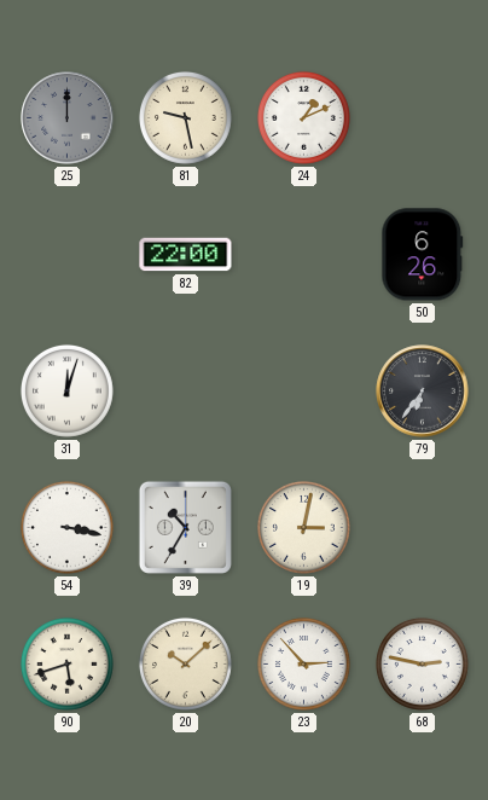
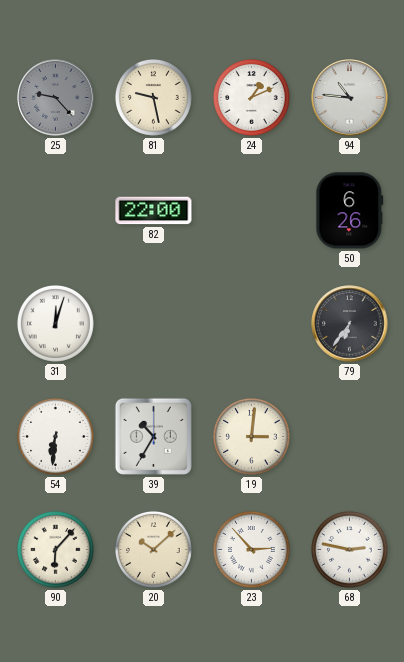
25: 12:00 -> 9:23
94: none -> 10:46
54: 3:17 -> 6:31
19: 3:02 -> 3:01
90: 5:42 -> 6:07
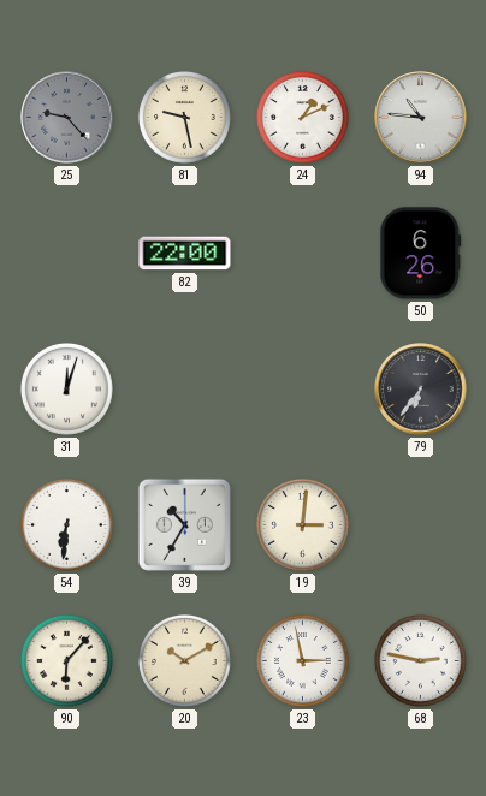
20: 10:08 -> 10:10
23: 2:53 -> 2:58
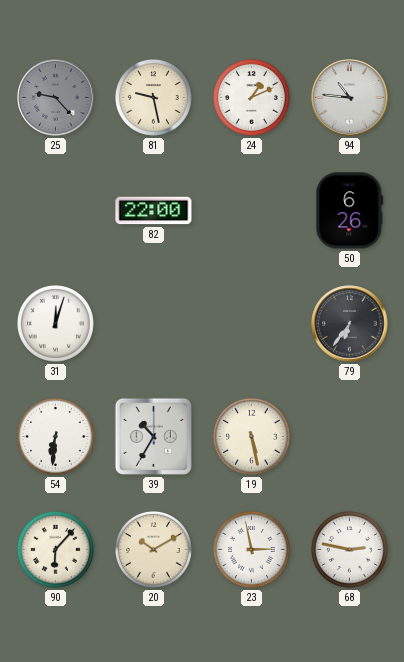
19: 3:01 -> 5:28
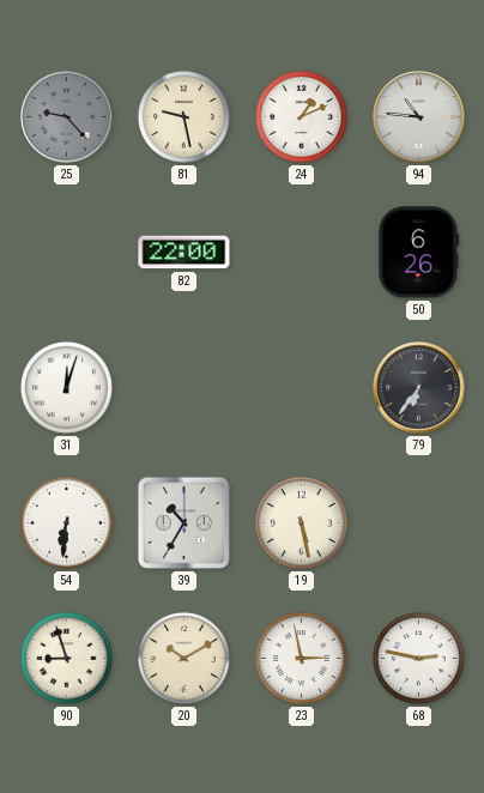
90: 6:07 -> 8:57
